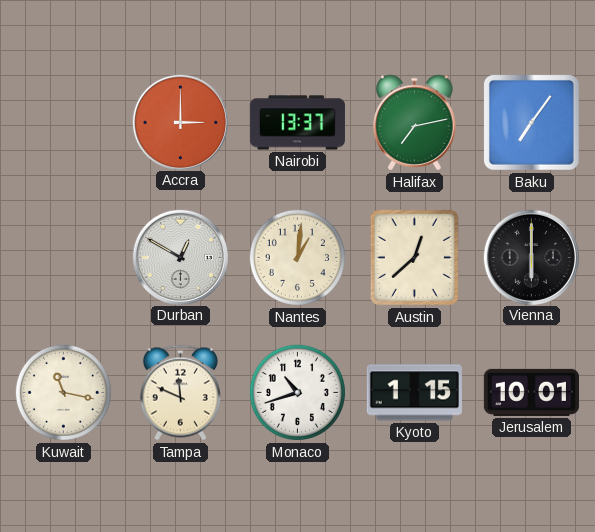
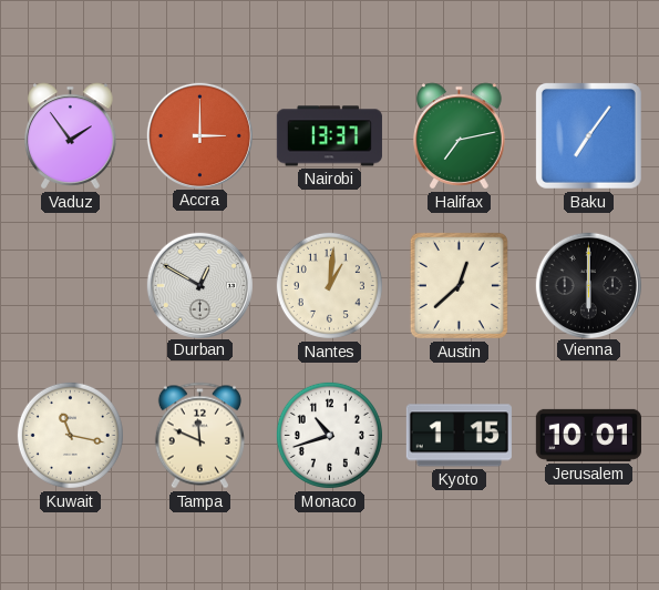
Vaduz: none -> 1:54
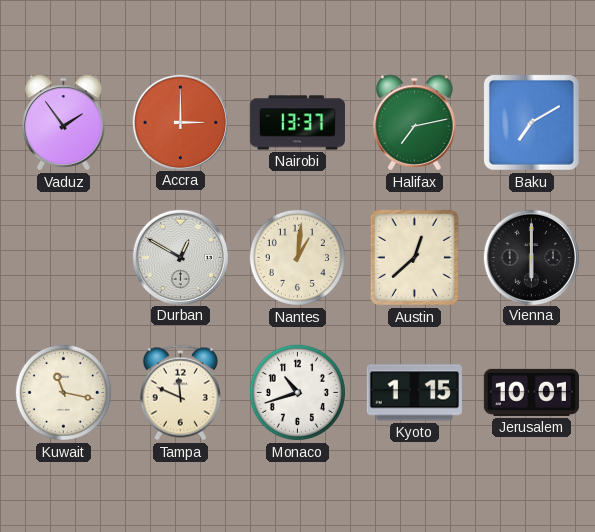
Baku: 7:06 -> 7:10
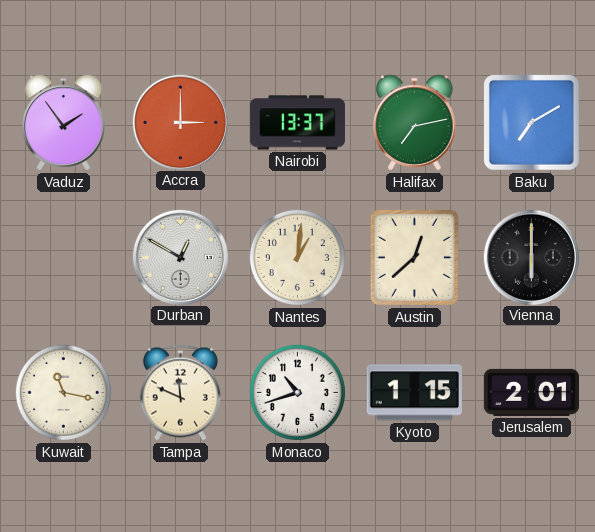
Jerusalem: 10:01 -> 2:01
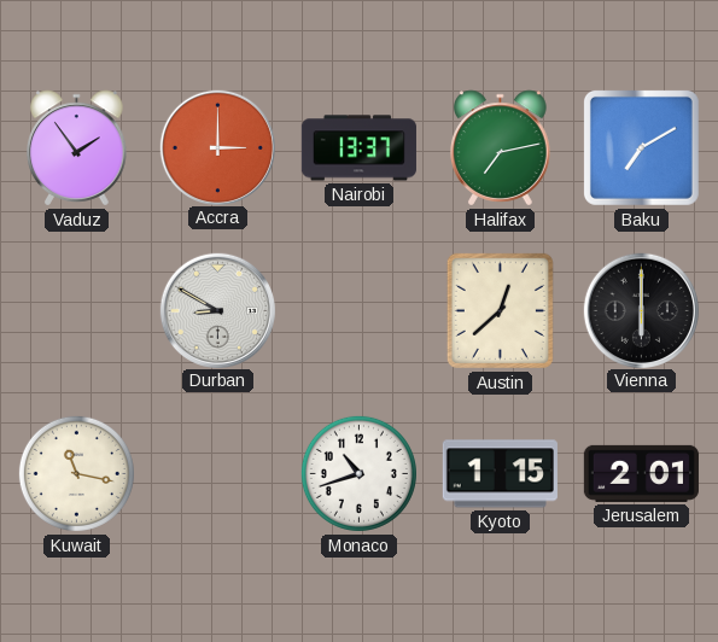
Durban: 12:50 -> 8:50
Nantes: 1:01 -> none
Tampa: 11:49 -> none
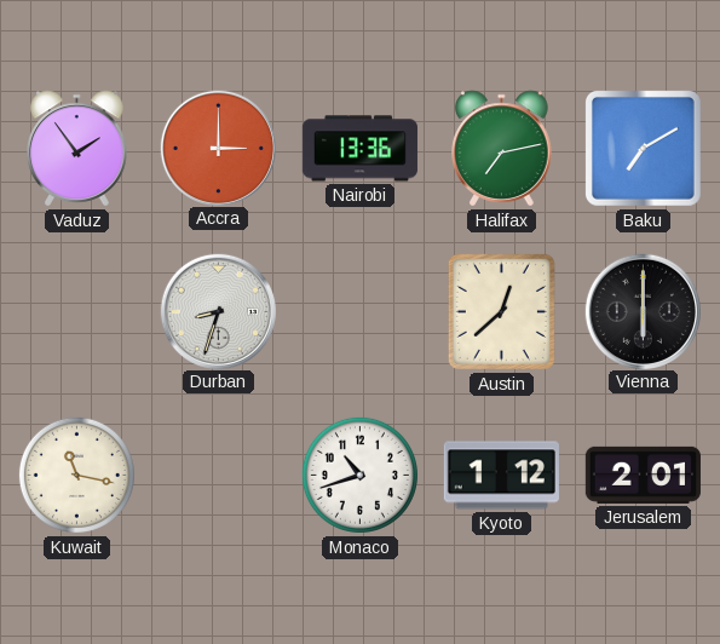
Nairobi: 13:37 -> 13:36
Durban: 8:50 -> 8:33
Kyoto: 1:15 -> 1:12
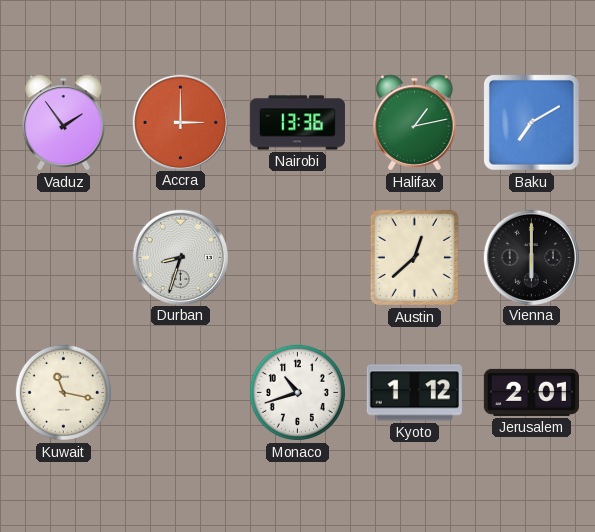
Halifax: 7:13 -> 1:13
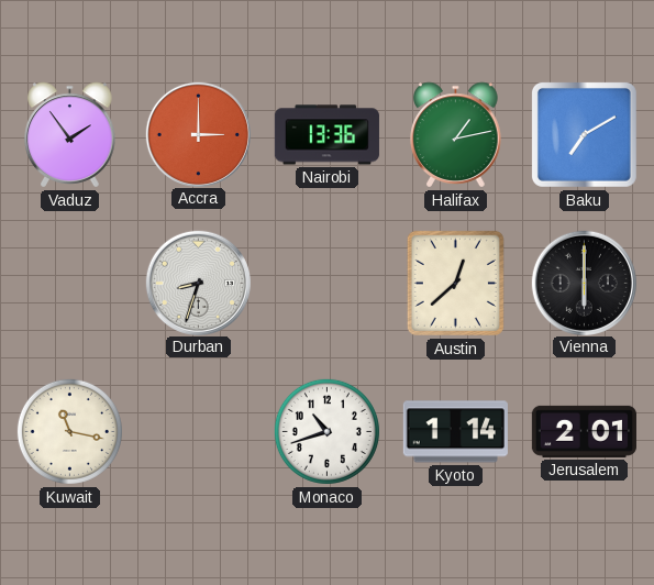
Kyoto: 1:12 -> 1:14
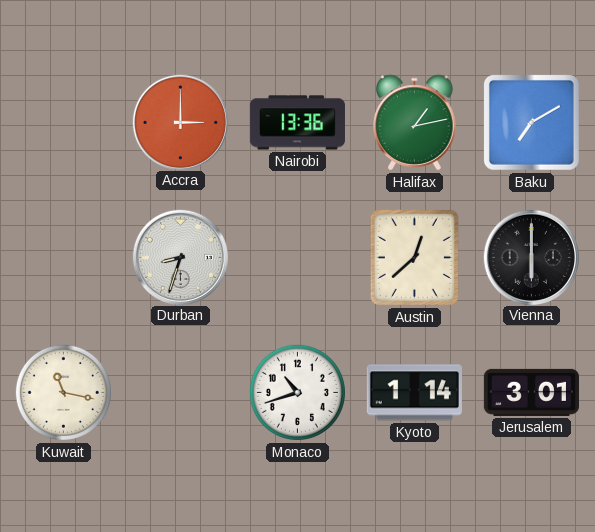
Vaduz: 1:54 -> none
Jerusalem: 2:01 -> 3:01
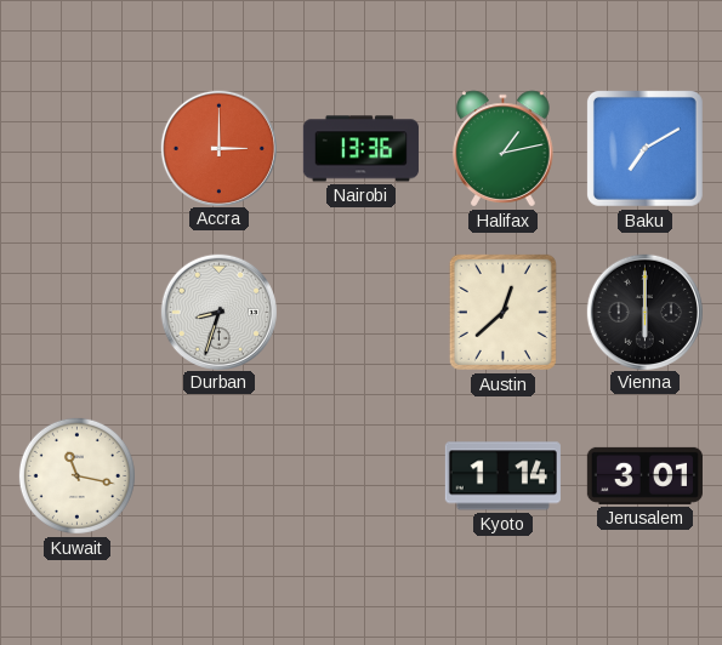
Monaco: 10:42 -> none
